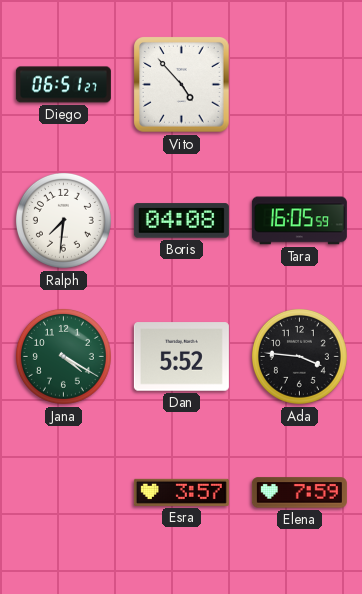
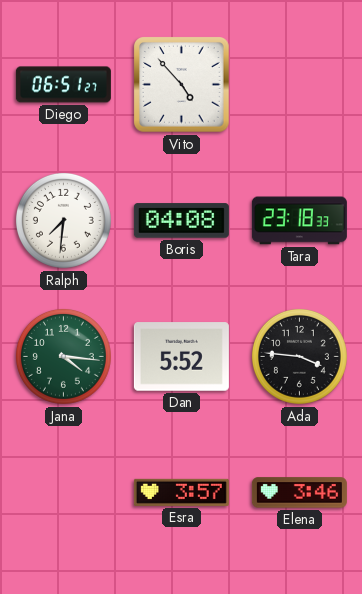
Tara: 16:05 -> 23:18
Jana: 4:20 -> 4:16
Elena: 7:59 -> 3:46
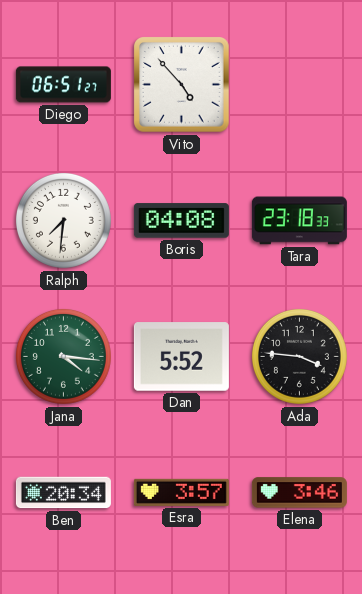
Ben: none -> 20:34
